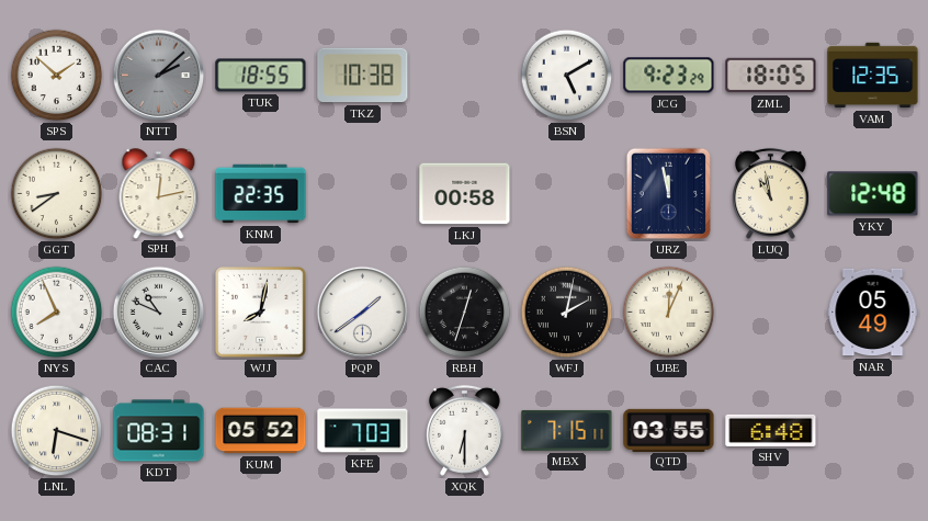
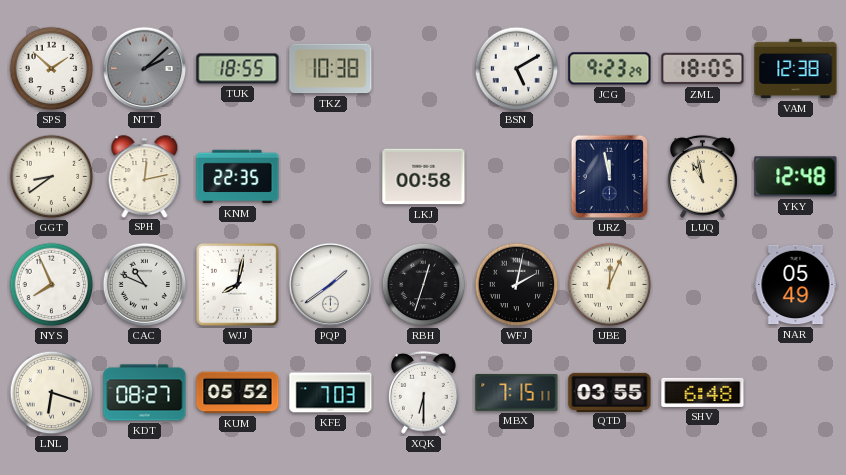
VAM: 12:35 -> 12:38
KDT: 08:31 -> 08:27
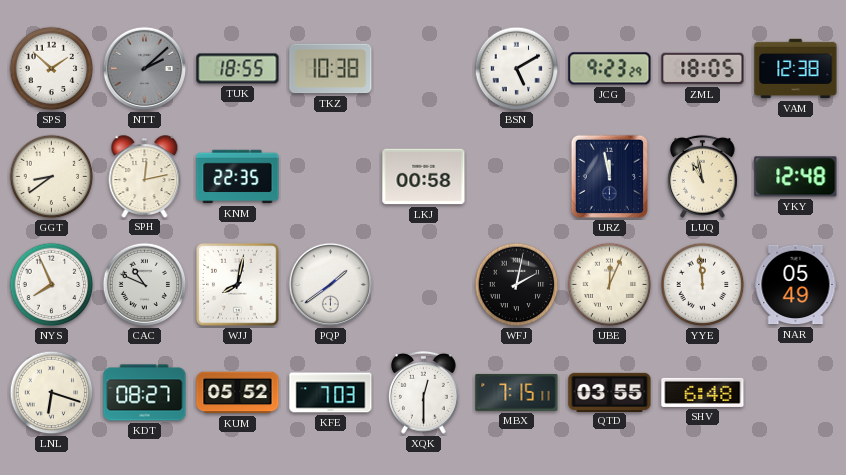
RBH: 12:33 -> none
YYE: none -> 11:59
XQK: 6:30 -> 12:30
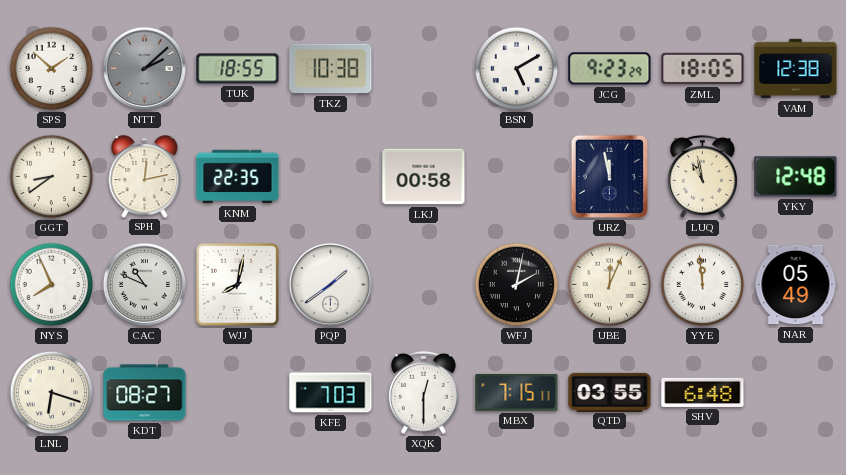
KUM: 05:52 -> none
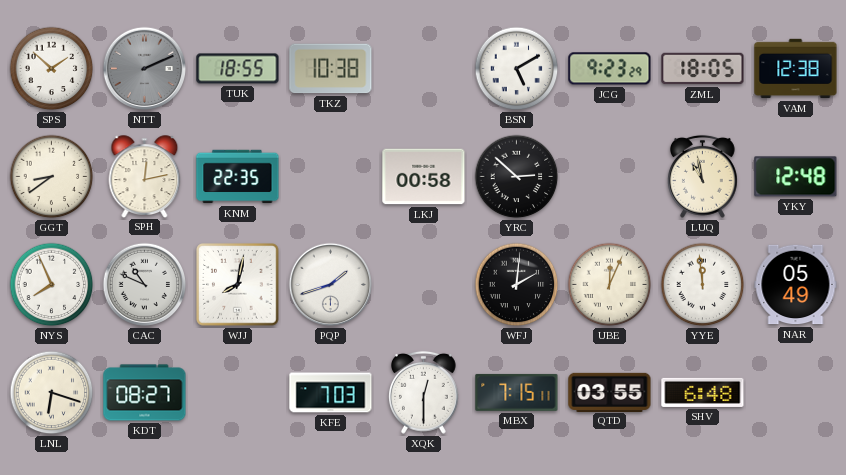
NTT: 2:08 -> 2:11
YRC: none -> 2:52
URZ: 11:58 -> none
PQP: 1:39 -> 1:42
WFJ: 2:02 -> 2:01
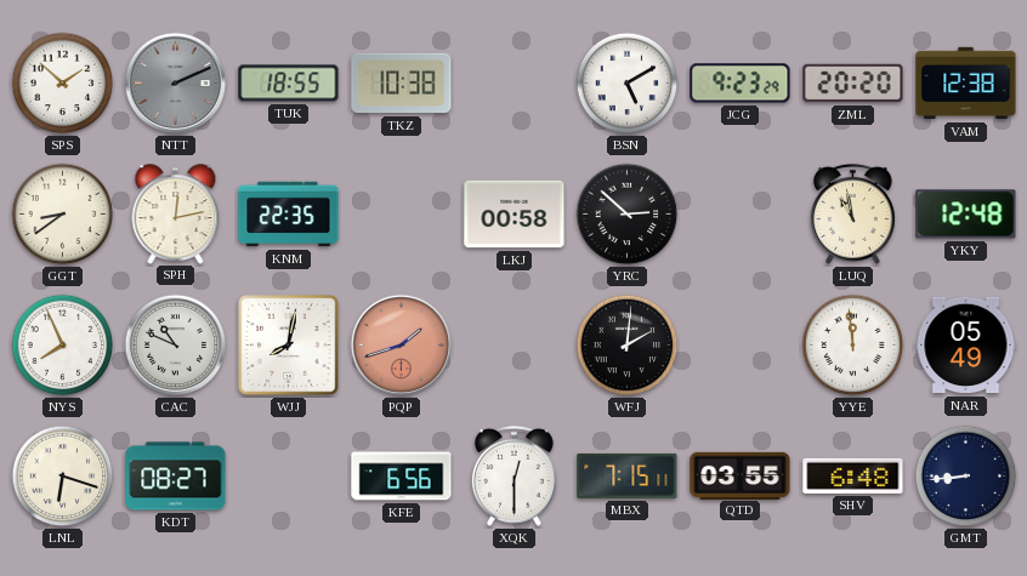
ZML: 18:05 -> 20:20
PQP dial: white -> salmon
UBE: 12:04 -> none
KFE: 7:03 -> 6:56
GMT: none -> 8:44
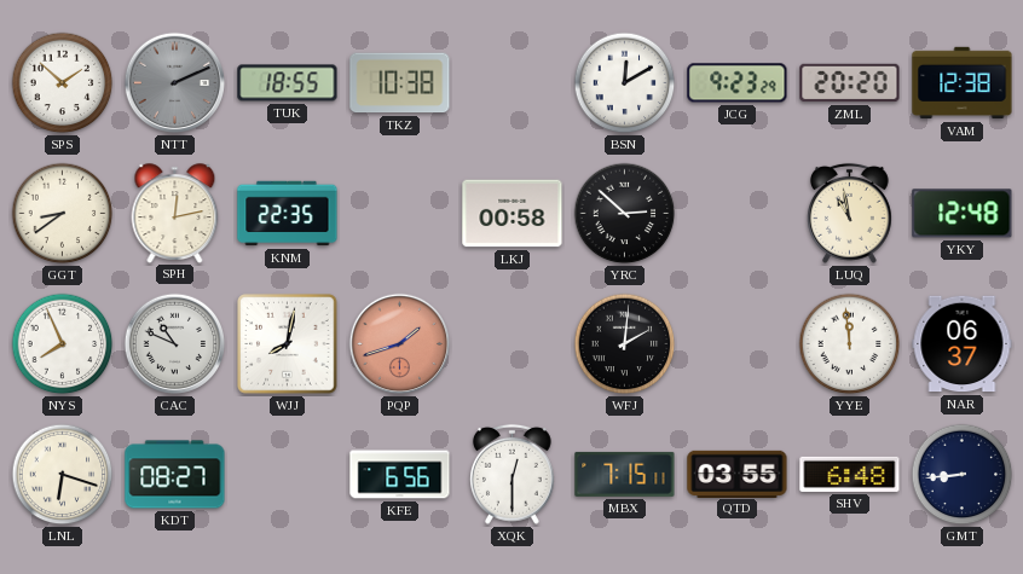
BSN: 5:10 -> 12:10
NAR: 05:49 -> 06:37
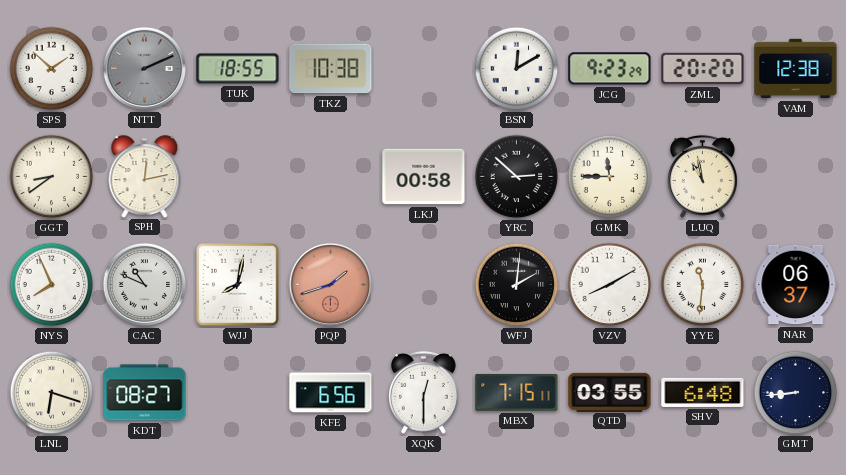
KNM: 22:35 -> none
GMK: none -> 11:45
YKY: 12:48 -> none
VZV: none -> 8:10
YYE: 11:59 -> 11:31
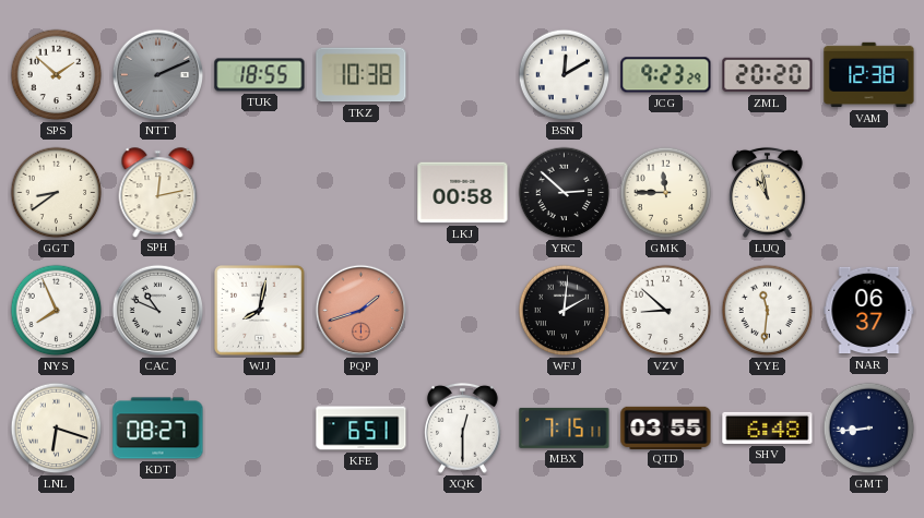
VZV: 8:10 -> 8:52
KFE: 6:56 -> 6:51
